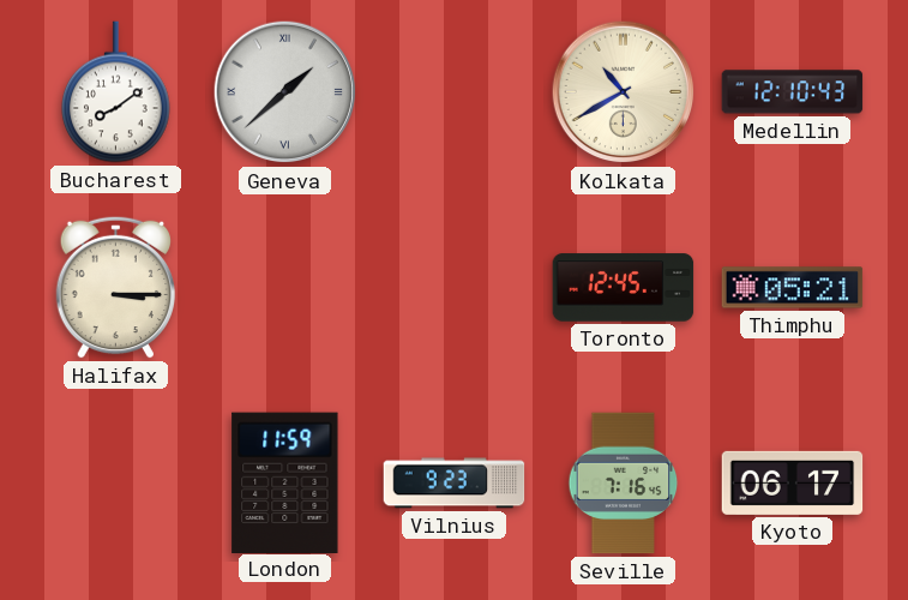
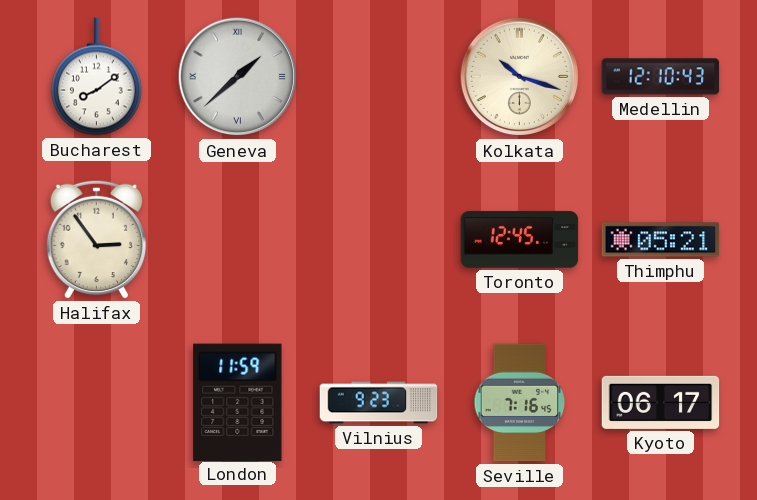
Kolkata: 10:40 -> 10:18
Halifax: 3:15 -> 2:54
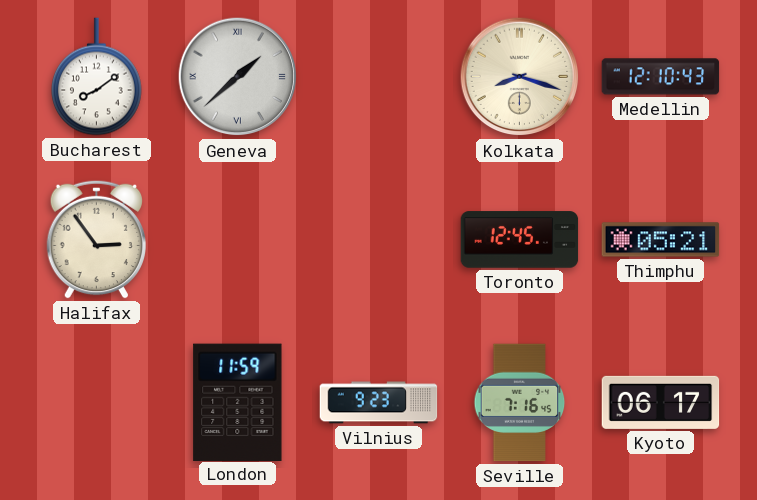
Kolkata: 10:18 -> 8:18
